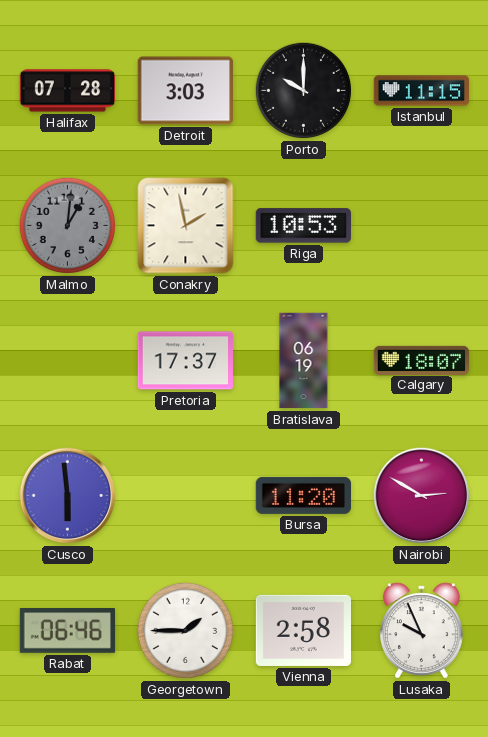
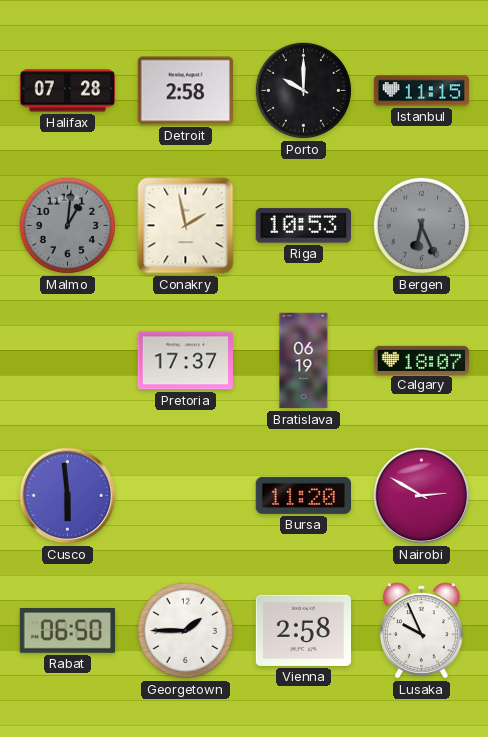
Detroit: 3:03 -> 2:58
Bergen: none -> 6:26
Rabat: 06:46 -> 06:50
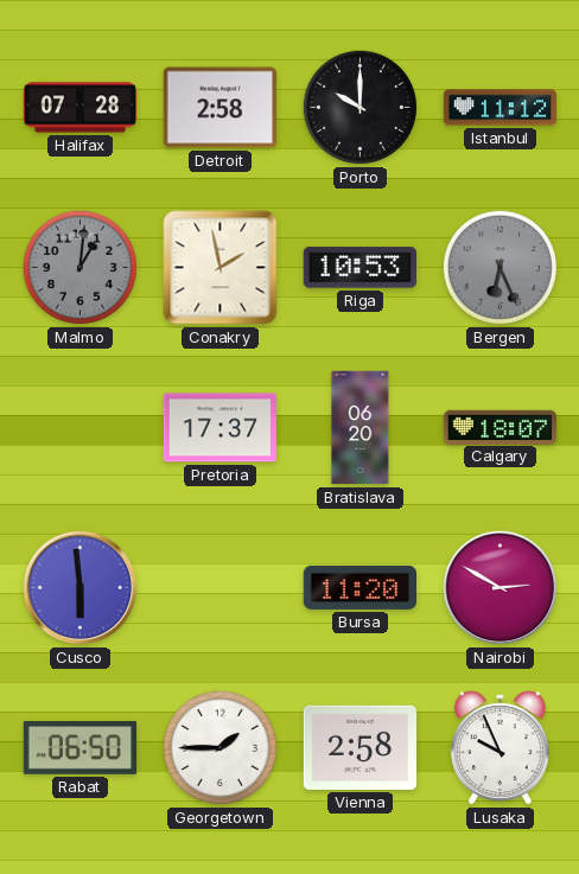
Istanbul: 11:15 -> 11:12
Bratislava: 06:19 -> 06:20
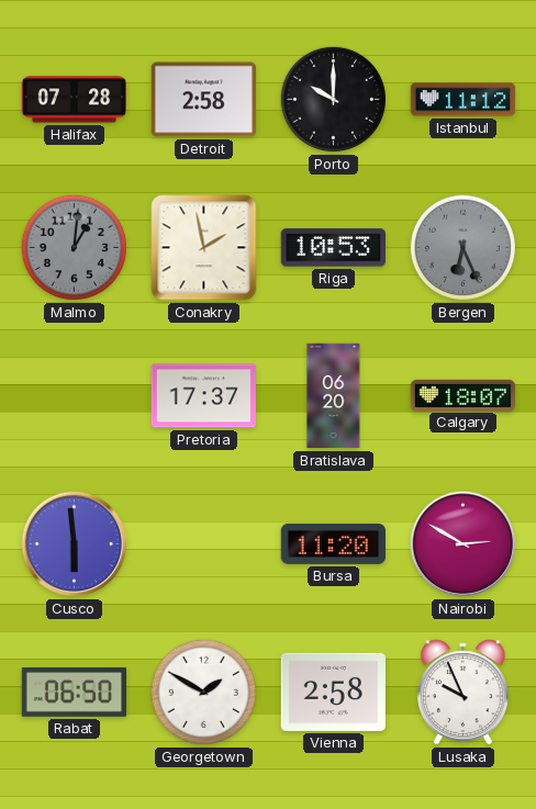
Georgetown: 1:45 -> 1:50
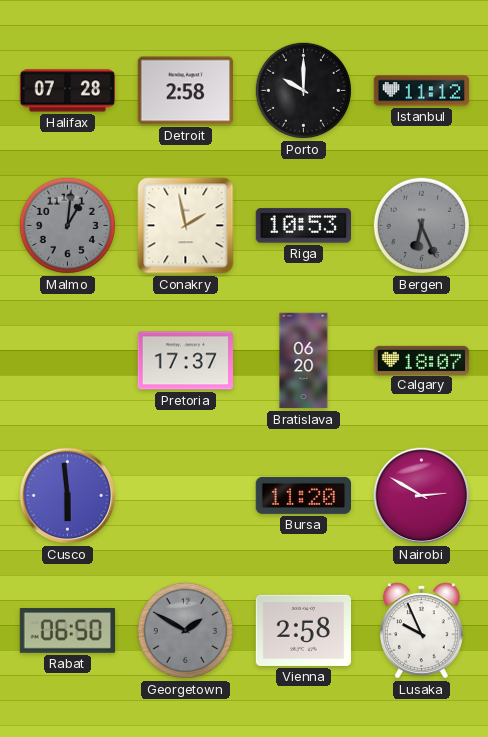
Georgetown dial: white -> grey
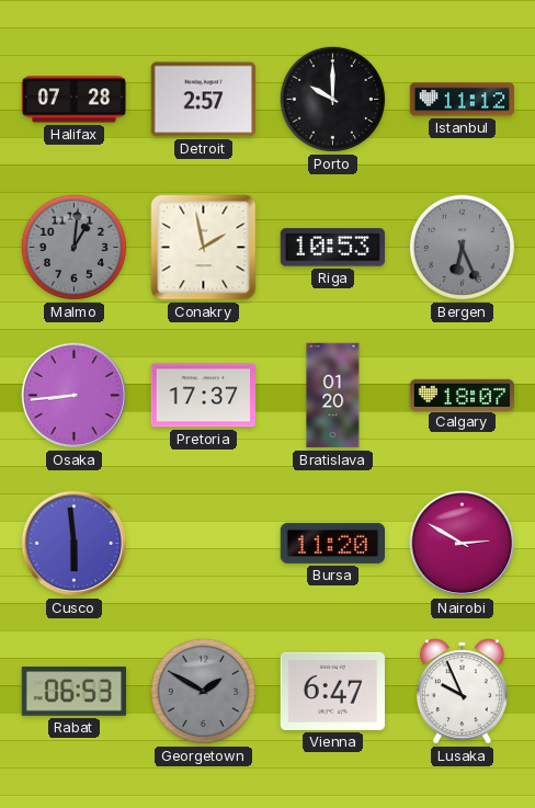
Detroit: 2:58 -> 2:57
Osaka: none -> 8:44
Bratislava: 06:20 -> 01:20
Rabat: 06:50 -> 06:53
Vienna: 2:58 -> 6:47
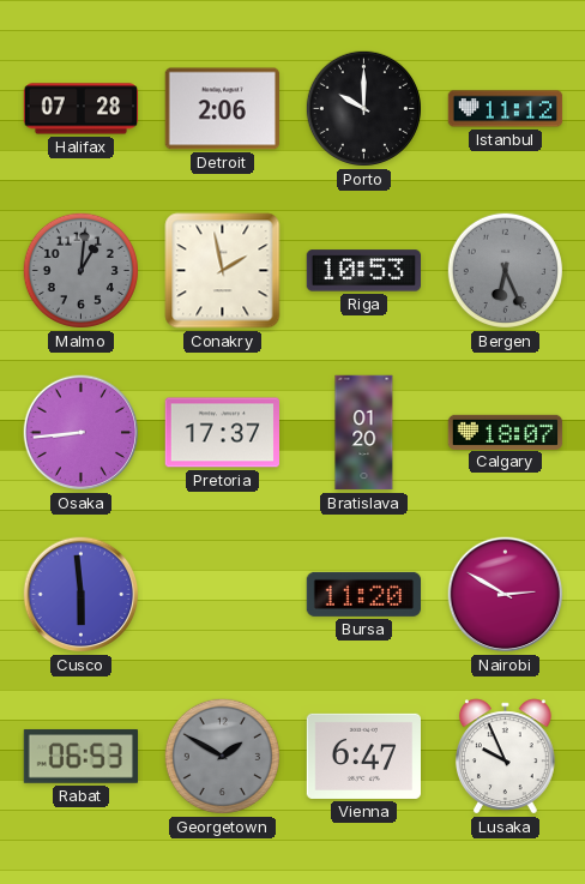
Detroit: 2:57 -> 2:06
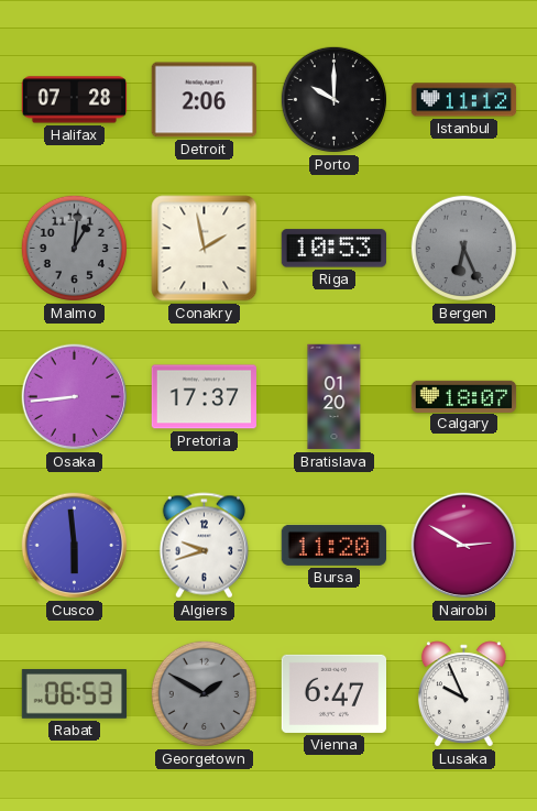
Algiers: none -> 9:42
